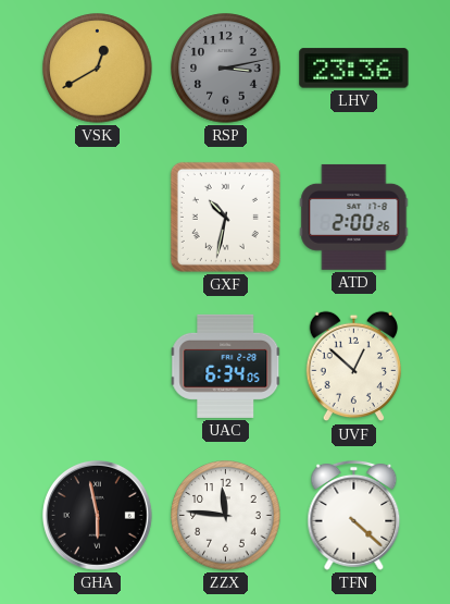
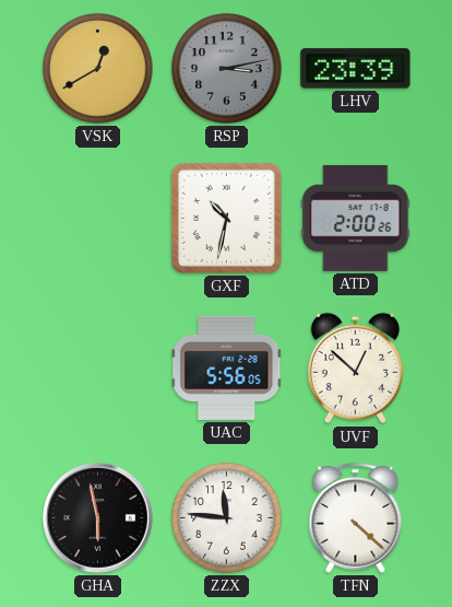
LHV: 23:36 -> 23:39
UAC: 6:34 -> 5:56
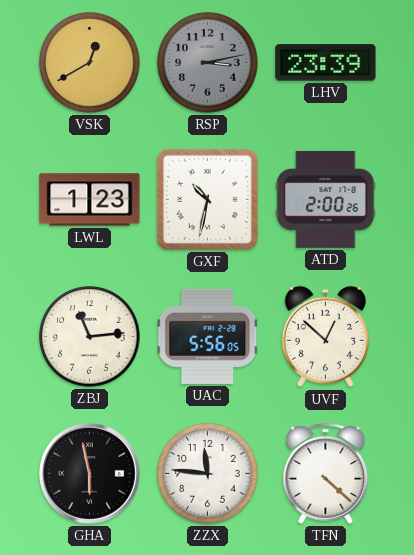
LWL: none -> 1:23
ZBJ: none -> 11:14
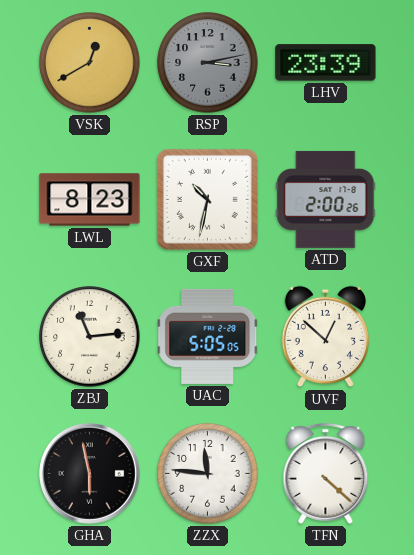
LWL: 1:23 -> 8:23
UAC: 5:56 -> 5:05
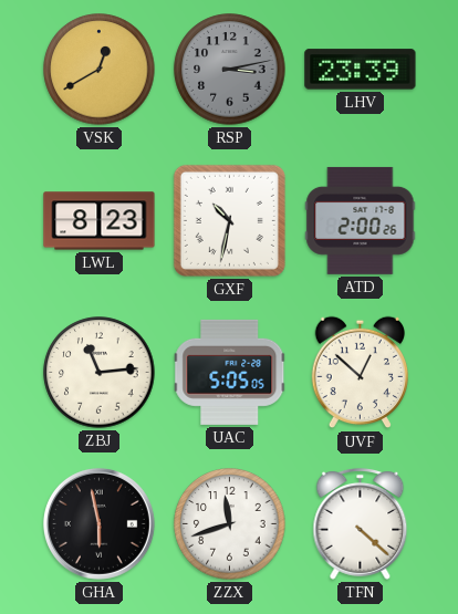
ZZX: 11:46 -> 11:42
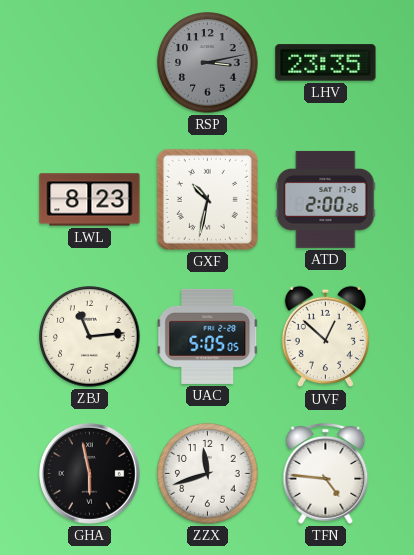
VSK: 12:40 -> none
LHV: 23:39 -> 23:35
TFN: 4:22 -> 4:46
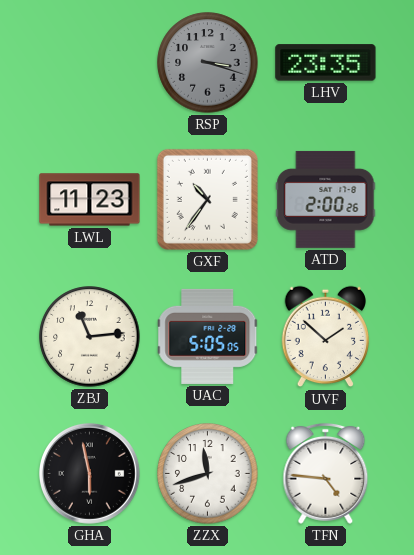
RSP: 3:13 -> 3:18
LWL: 8:23 -> 11:23
GXF: 10:32 -> 10:36
UVF: 12:52 -> 1:52
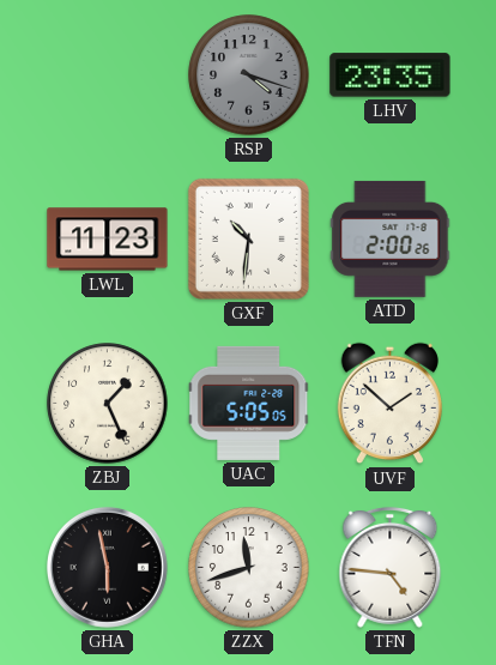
RSP: 3:18 -> 4:18
GXF: 10:36 -> 10:31
ZBJ: 11:14 -> 1:26
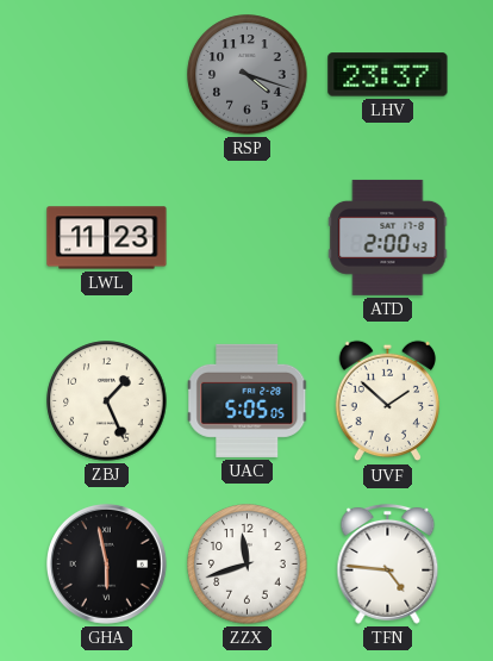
LHV: 23:35 -> 23:37
GXF: 10:31 -> none
ATD: 2:00:26 -> 2:00:43
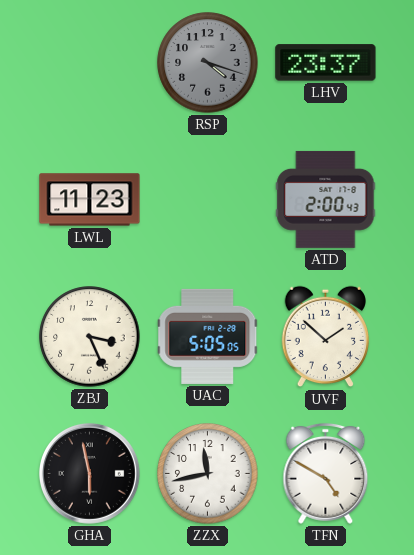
ZBJ: 1:26 -> 3:26
ZZX: 11:42 -> 11:43
TFN: 4:46 -> 4:50
